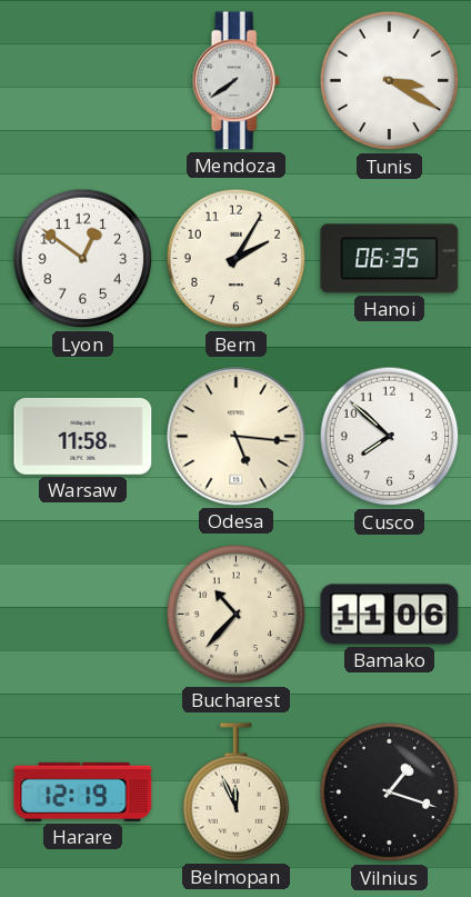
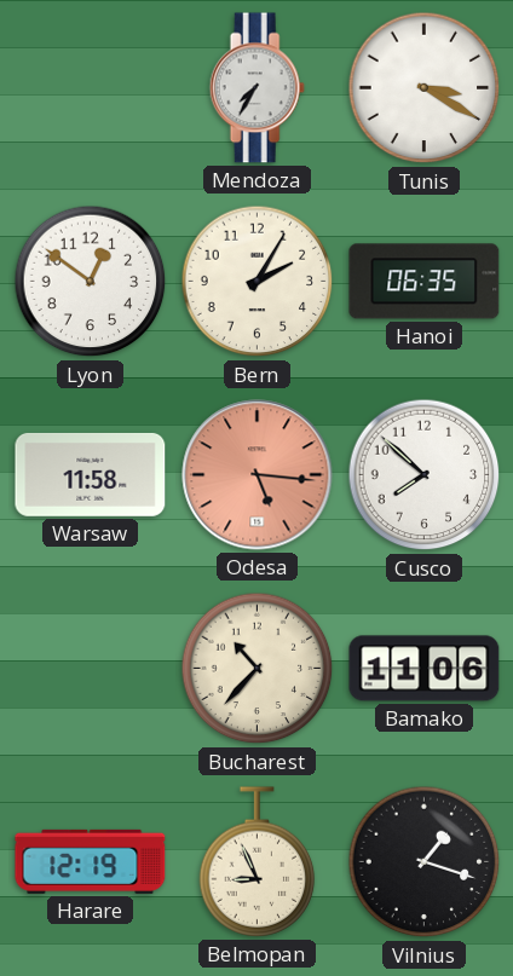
Mendoza: 7:39 -> 7:35
Odesa dial: cream -> salmon
Belmopan: 11:56 -> 8:56
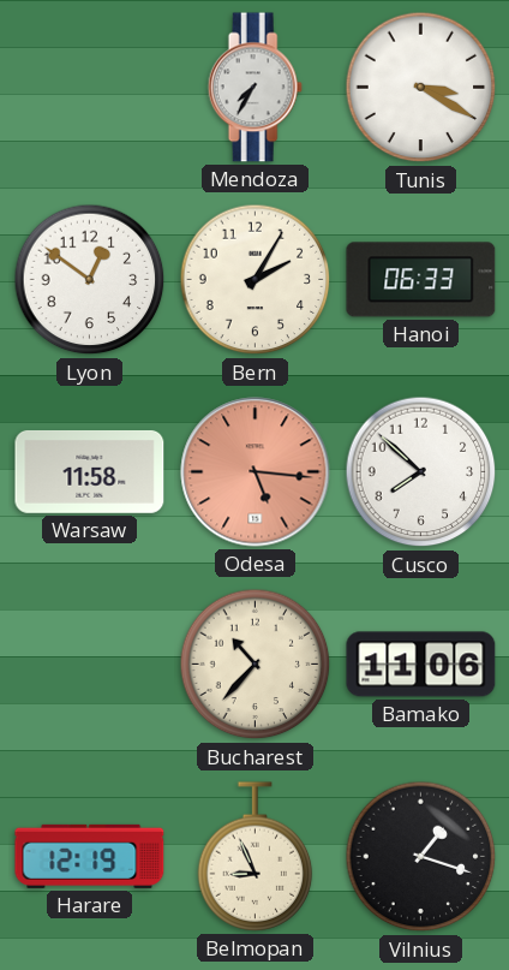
Hanoi: 06:35 -> 06:33
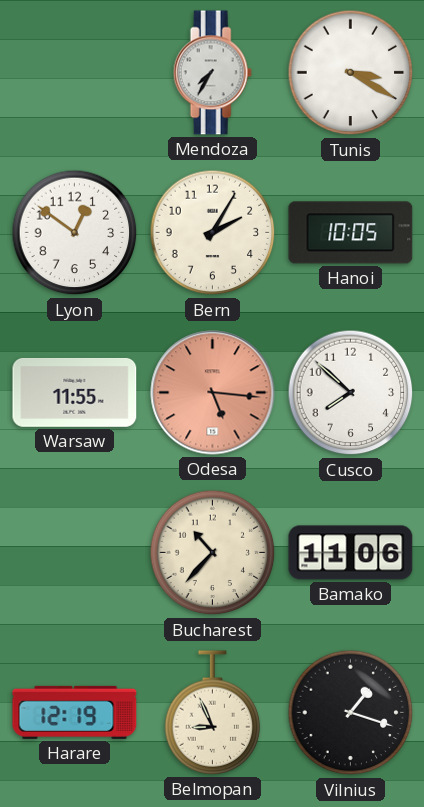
Hanoi: 06:33 -> 10:05
Warsaw: 11:58 -> 11:55
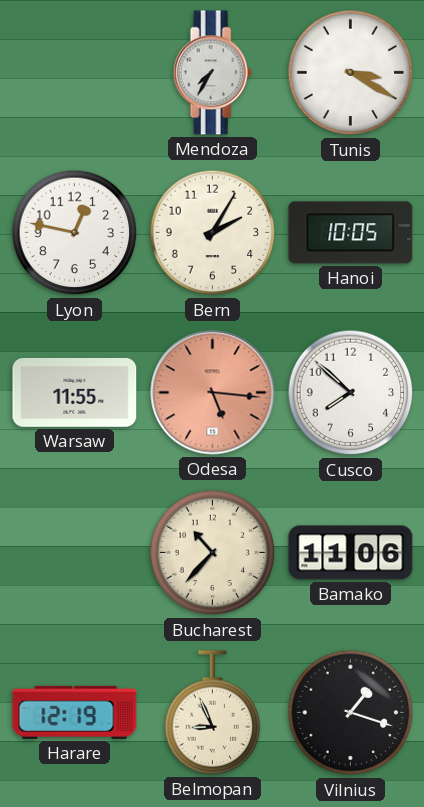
Lyon: 12:51 -> 12:47
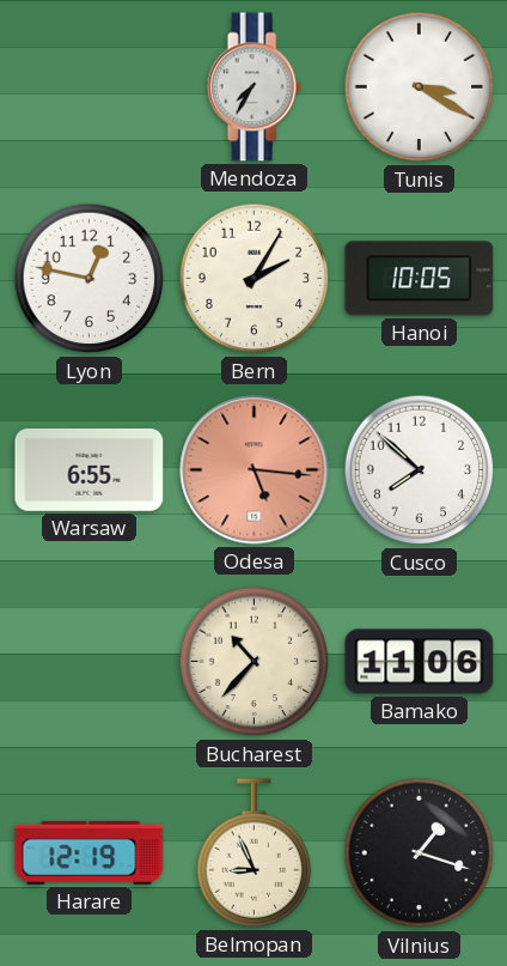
Warsaw: 11:55 -> 6:55
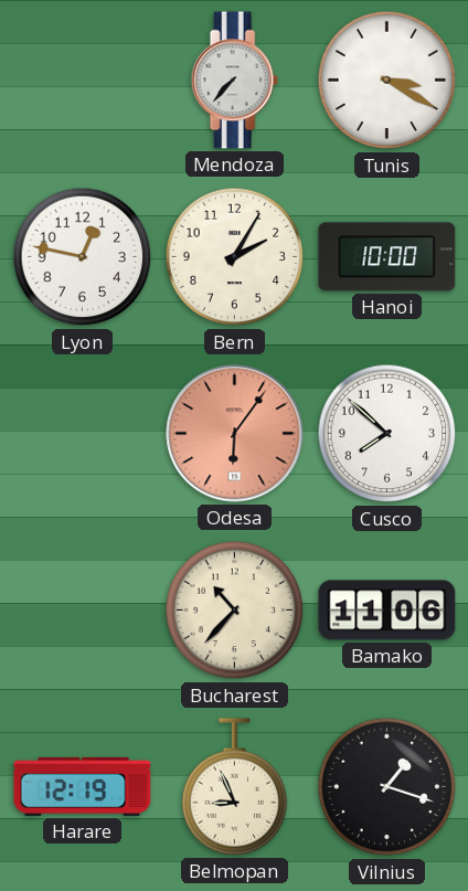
Mendoza: 7:35 -> 7:37
Hanoi: 10:05 -> 10:00
Warsaw: 6:55 -> none
Odesa: 5:16 -> 6:06
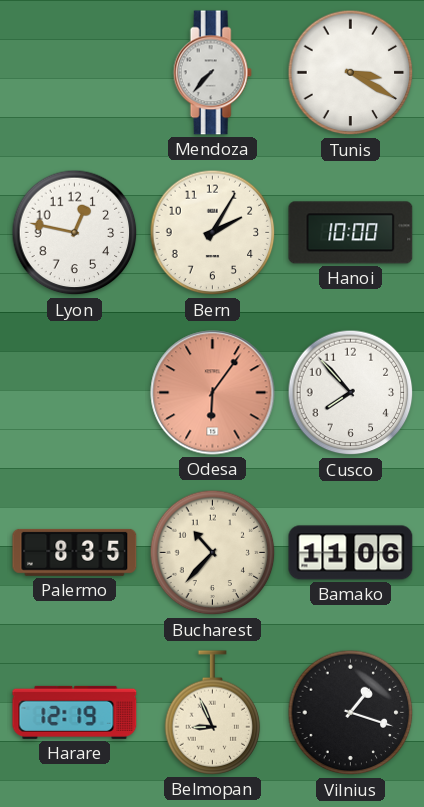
Cusco: 7:52 -> 7:53
Palermo: none -> 8:35
